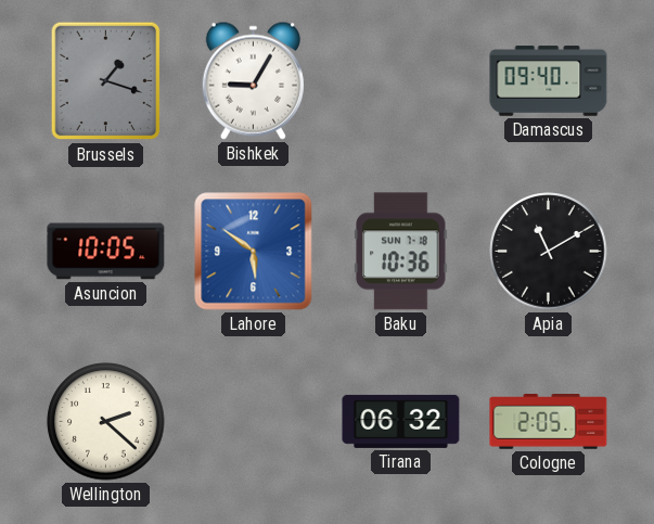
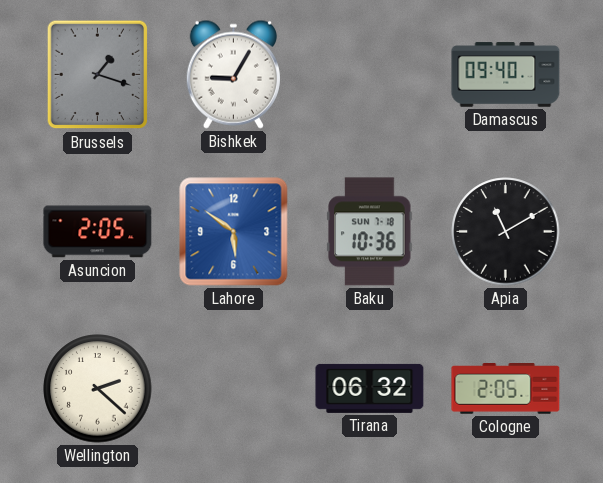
Asuncion: 10:05 -> 2:05
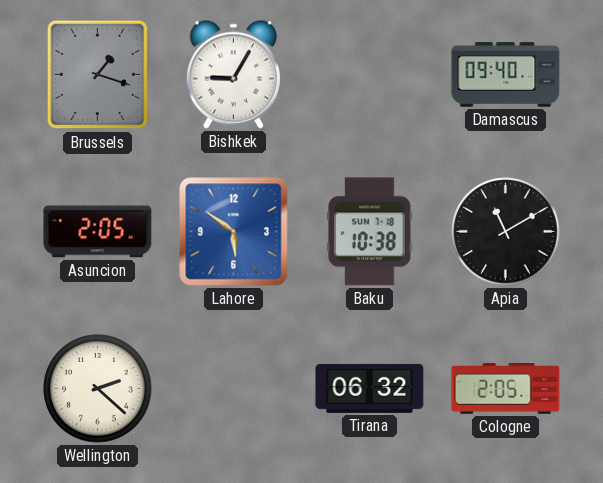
Baku: 10:36 -> 10:38
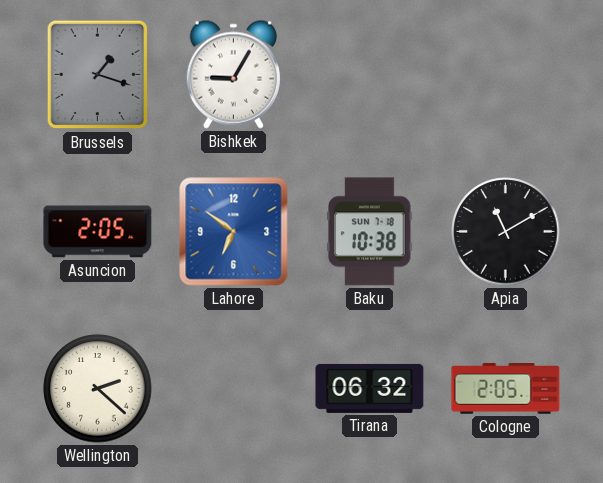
Damascus: 09:40 -> none
Lahore: 5:51 -> 6:51
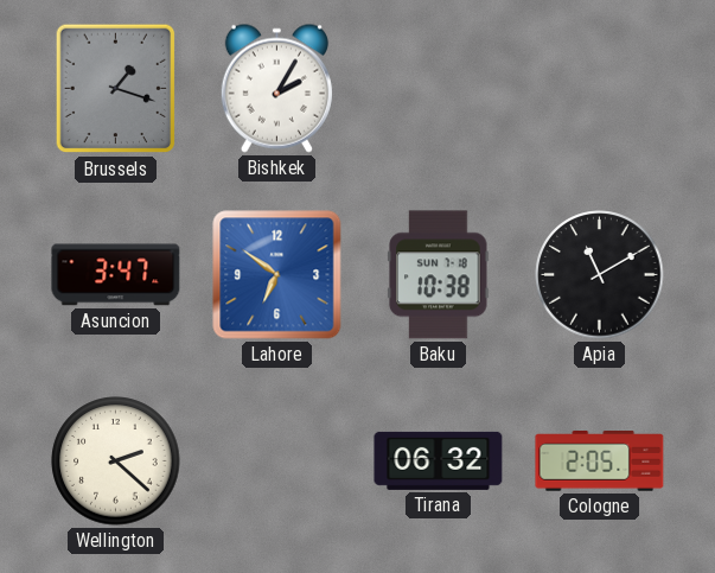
Bishkek: 9:05 -> 2:05
Asuncion: 2:05 -> 3:47
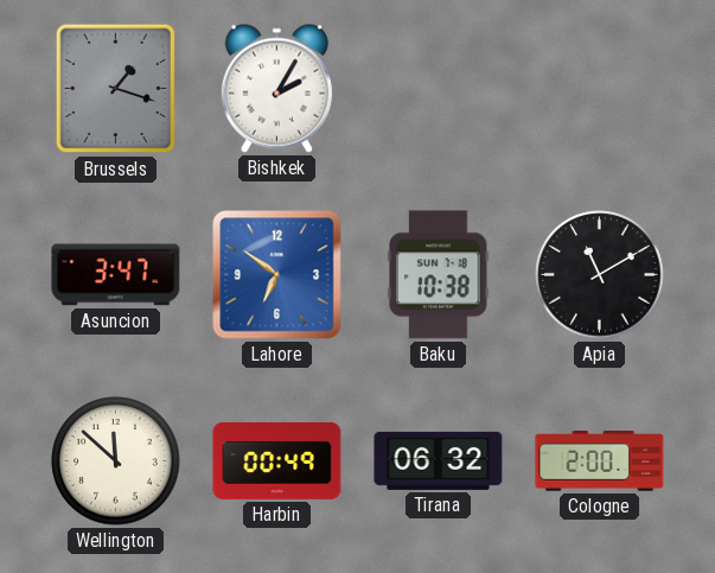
Wellington: 2:22 -> 11:52
Harbin: none -> 00:49
Cologne: 2:05 -> 2:00
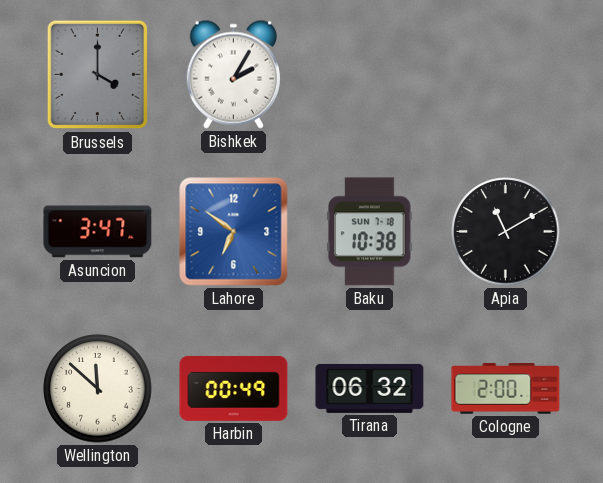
Brussels: 1:18 -> 4:00
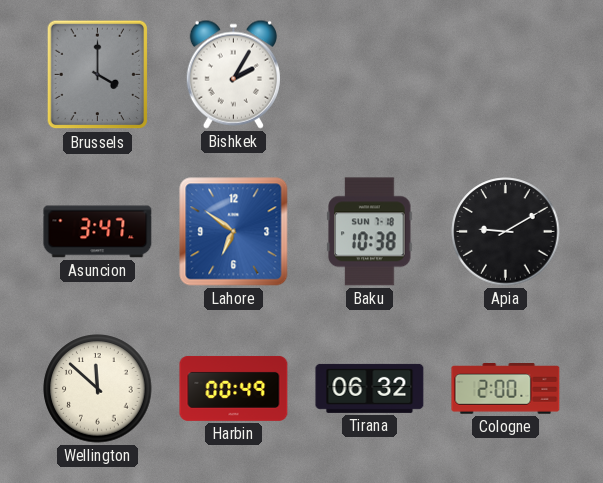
Apia: 11:10 -> 9:10
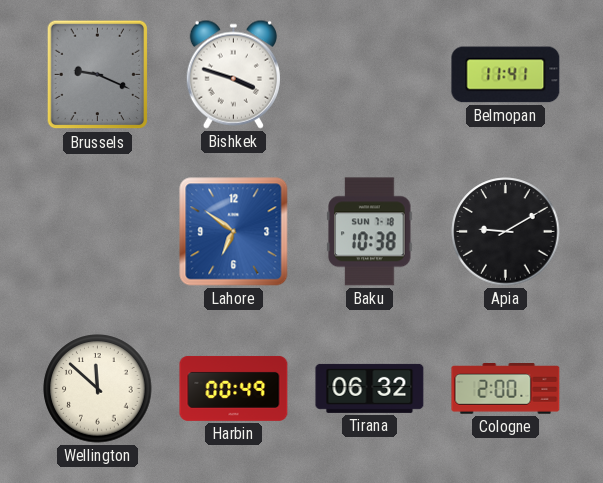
Brussels: 4:00 -> 9:19
Bishkek: 2:05 -> 3:48
Belmopan: none -> 11:41
Asuncion: 3:47 -> none
